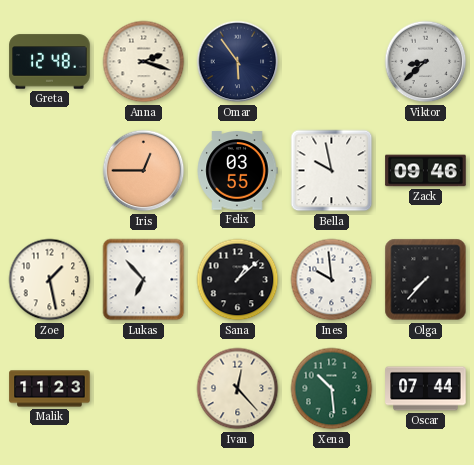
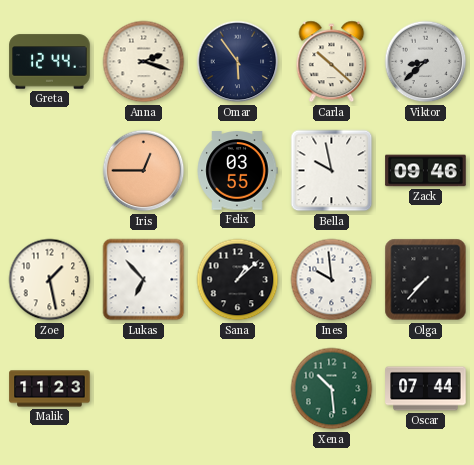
Greta: 12:48 -> 12:44
Carla: none -> 10:22
Ivan: 12:23 -> none
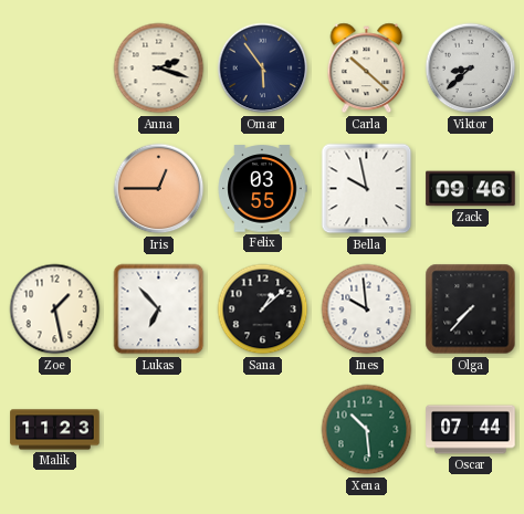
Greta: 12:44 -> none
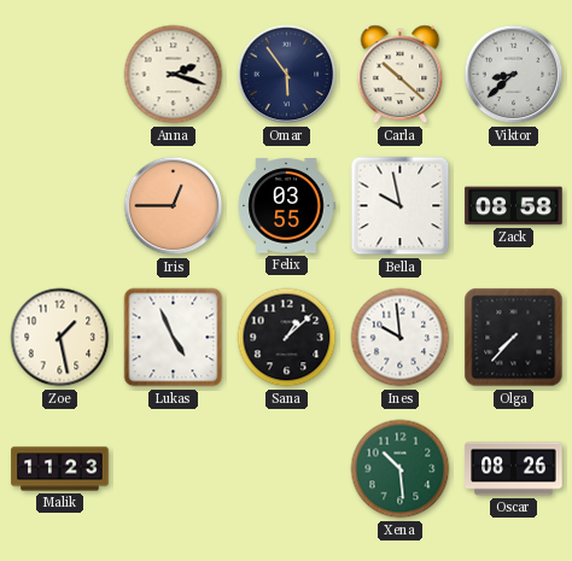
Zack: 09:46 -> 08:58
Lukas: 6:53 -> 4:56
Oscar: 07:44 -> 08:26
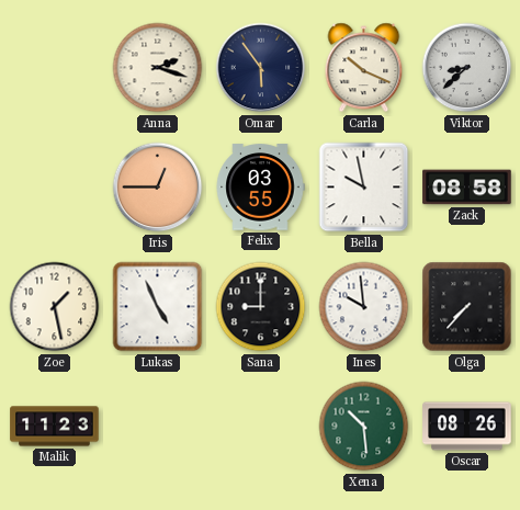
Carla: 10:22 -> 10:19
Sana: 1:08 -> 9:00
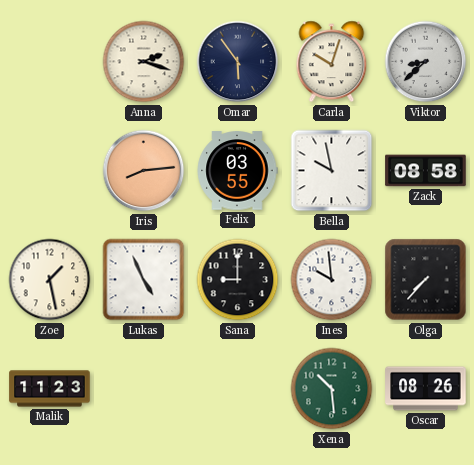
Carla: 10:19 -> 10:03
Iris: 12:45 -> 8:14
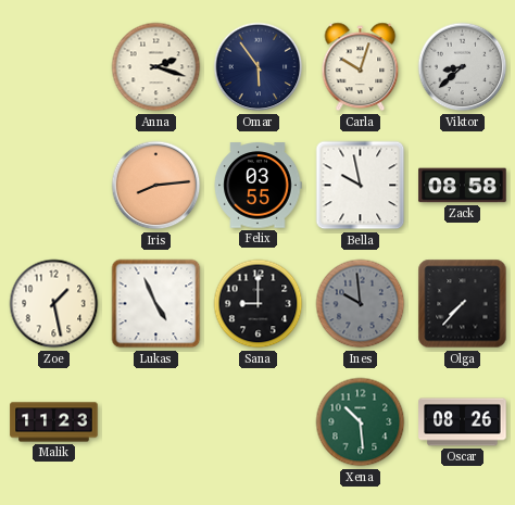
Ines dial: white -> grey
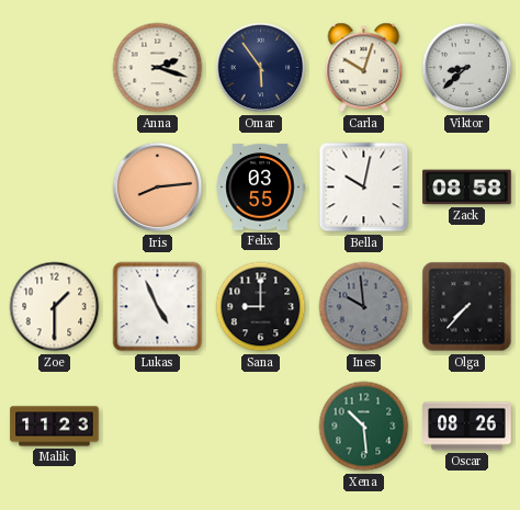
Bella: 9:58 -> 10:02
Zoe: 1:28 -> 1:30
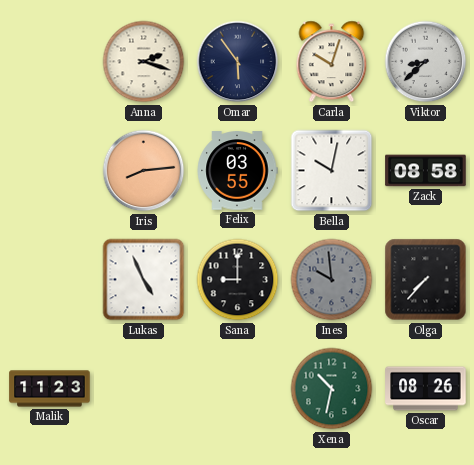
Zoe: 1:30 -> none
Xena: 10:29 -> 10:32
